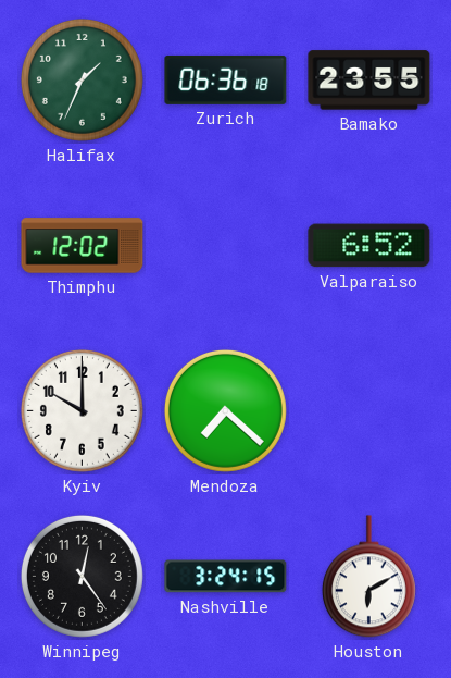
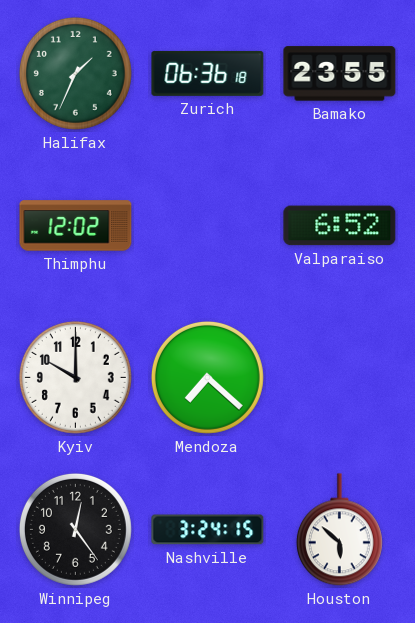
Houston: 6:10 -> 5:52
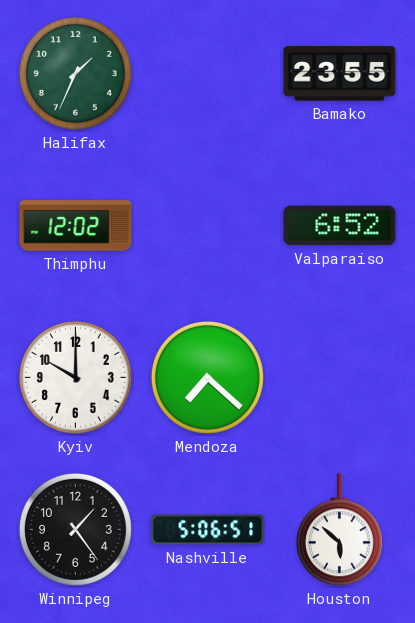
Zurich: 06:36 -> none
Winnipeg: 12:24 -> 1:24
Nashville: 3:24 -> 5:06
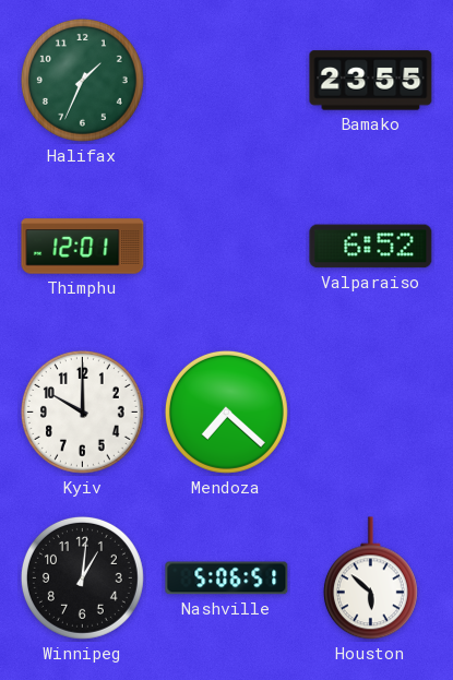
Thimphu: 12:02 -> 12:01
Winnipeg: 1:24 -> 1:01
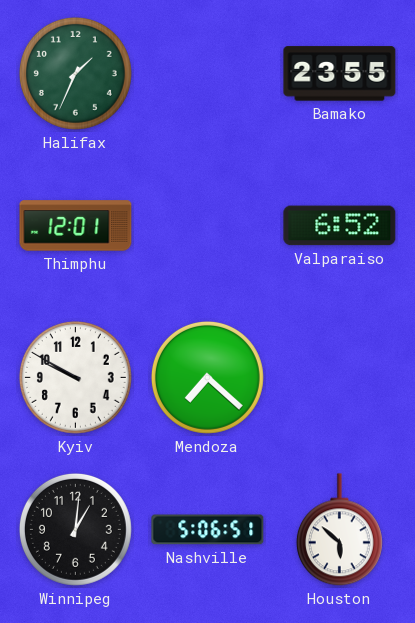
Kyiv: 10:00 -> 9:50
